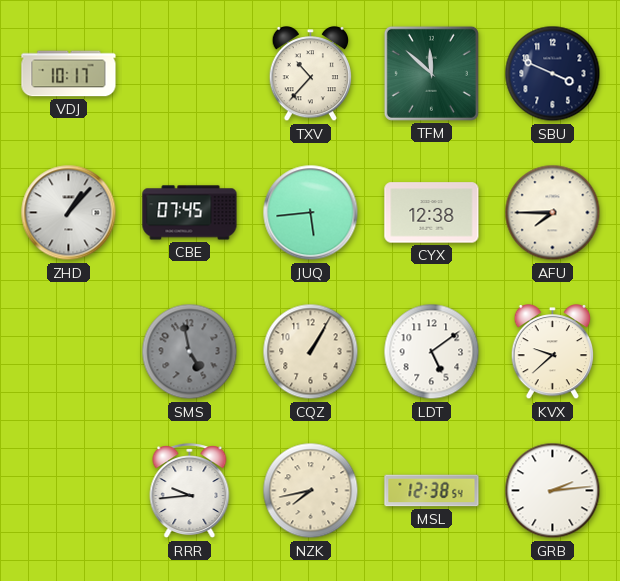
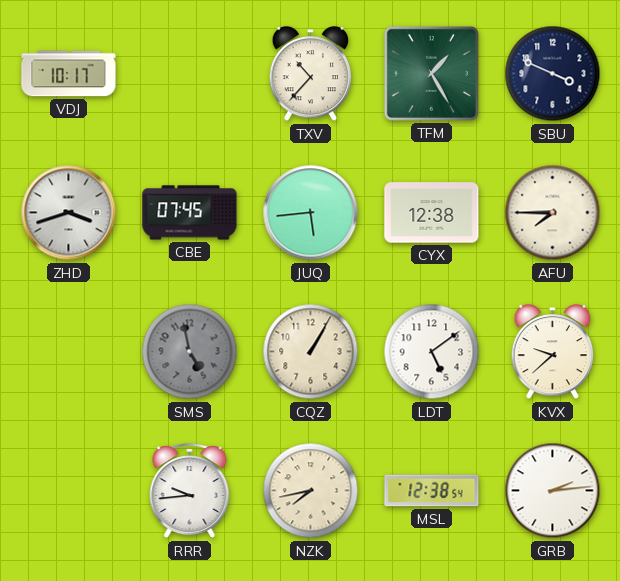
TFM: 11:52 -> 1:25
ZHD: 1:07 -> 3:42
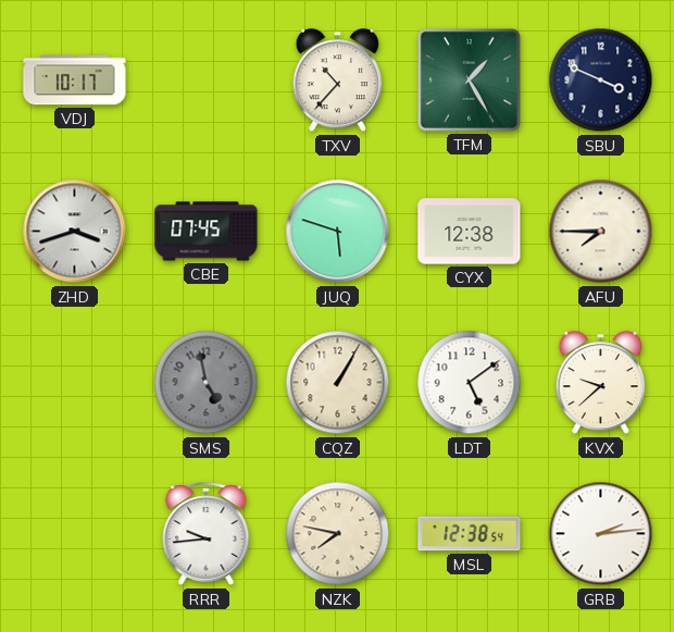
JUQ: 5:44 -> 5:48
NZK: 7:43 -> 7:47
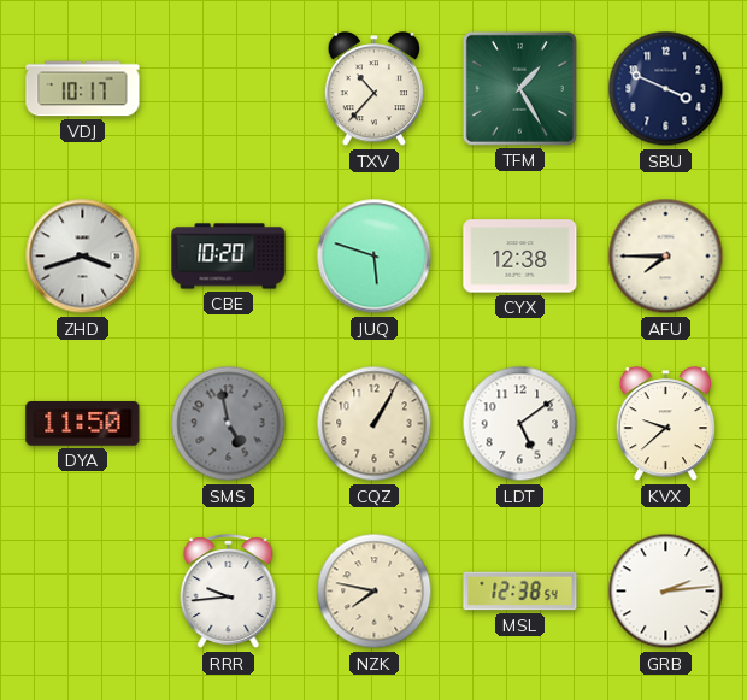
CBE: 07:45 -> 10:20
DYA: none -> 11:50
